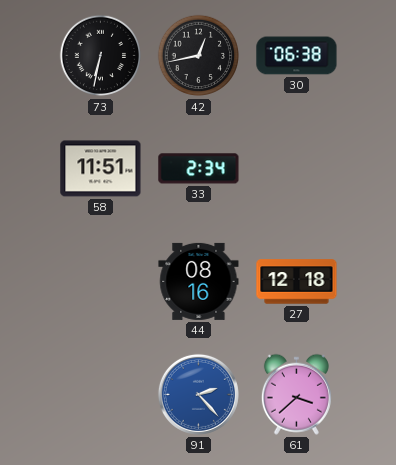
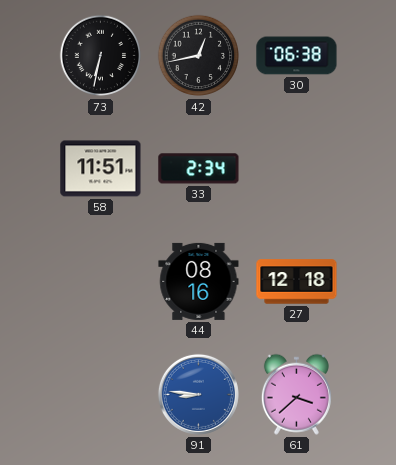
91: 2:23 -> 8:46
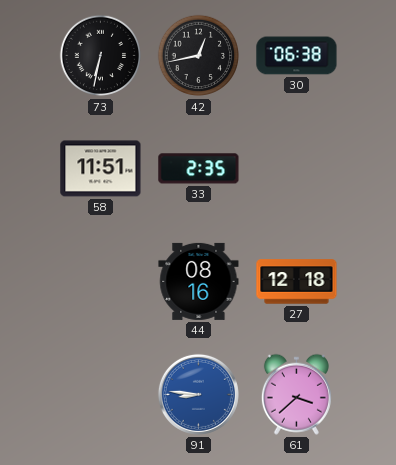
33: 2:34 -> 2:35
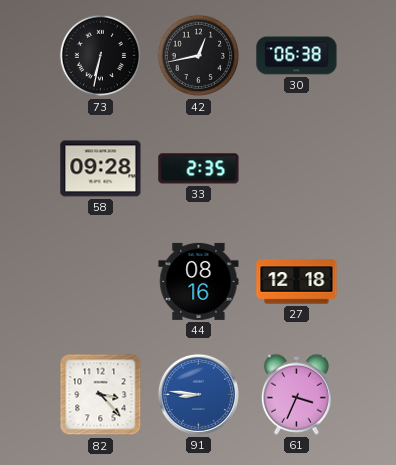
58: 11:51 -> 09:28
82: none -> 3:23
61: 3:38 -> 3:34
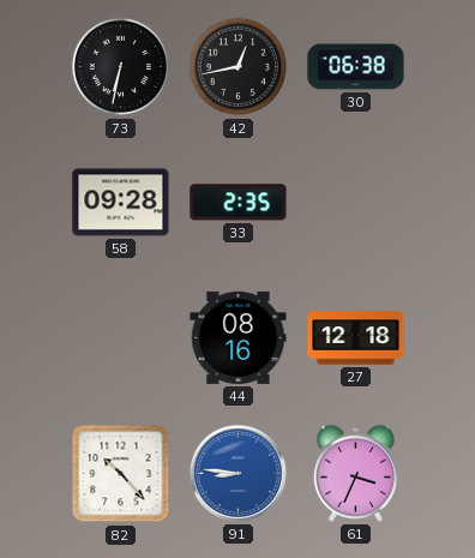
82: 3:23 -> 10:23
